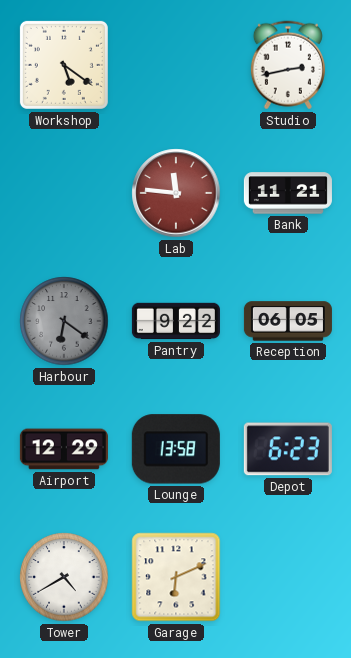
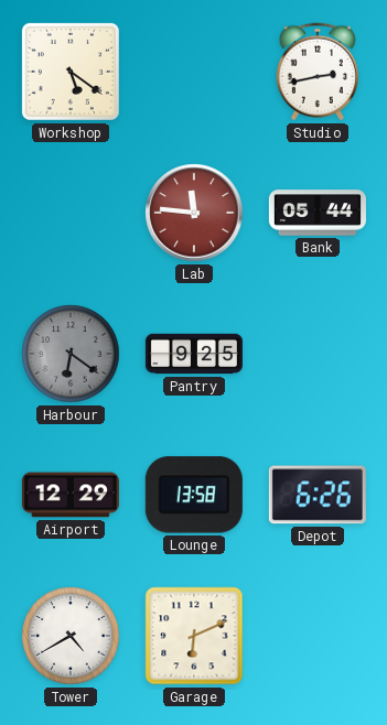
Bank: 11:21 -> 05:44
Pantry: 9:22 -> 9:25
Reception: 06:05 -> none
Depot: 6:23 -> 6:26
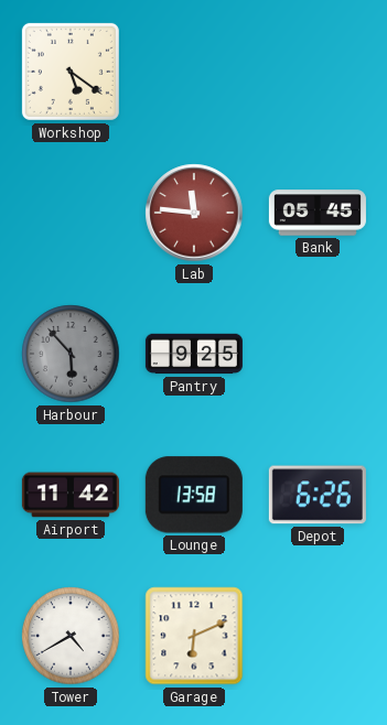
Studio: 2:43 -> none
Bank: 05:44 -> 05:45
Harbour: 6:21 -> 5:53
Airport: 12:29 -> 11:42
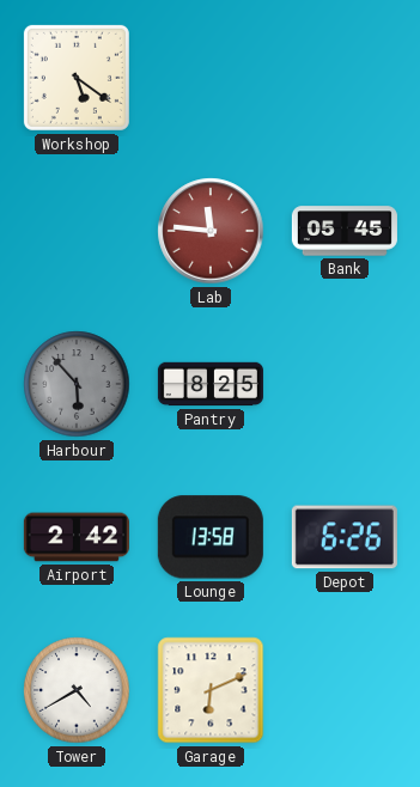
Pantry: 9:25 -> 8:25
Airport: 11:42 -> 2:42
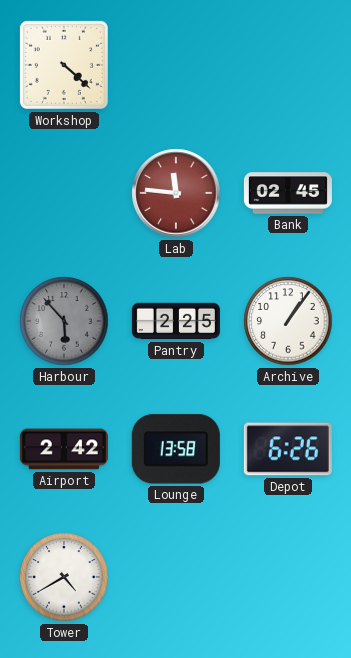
Workshop: 5:21 -> 4:22
Bank: 05:45 -> 02:45
Pantry: 8:25 -> 2:25
Archive: none -> 1:06
Garage: 6:11 -> none
